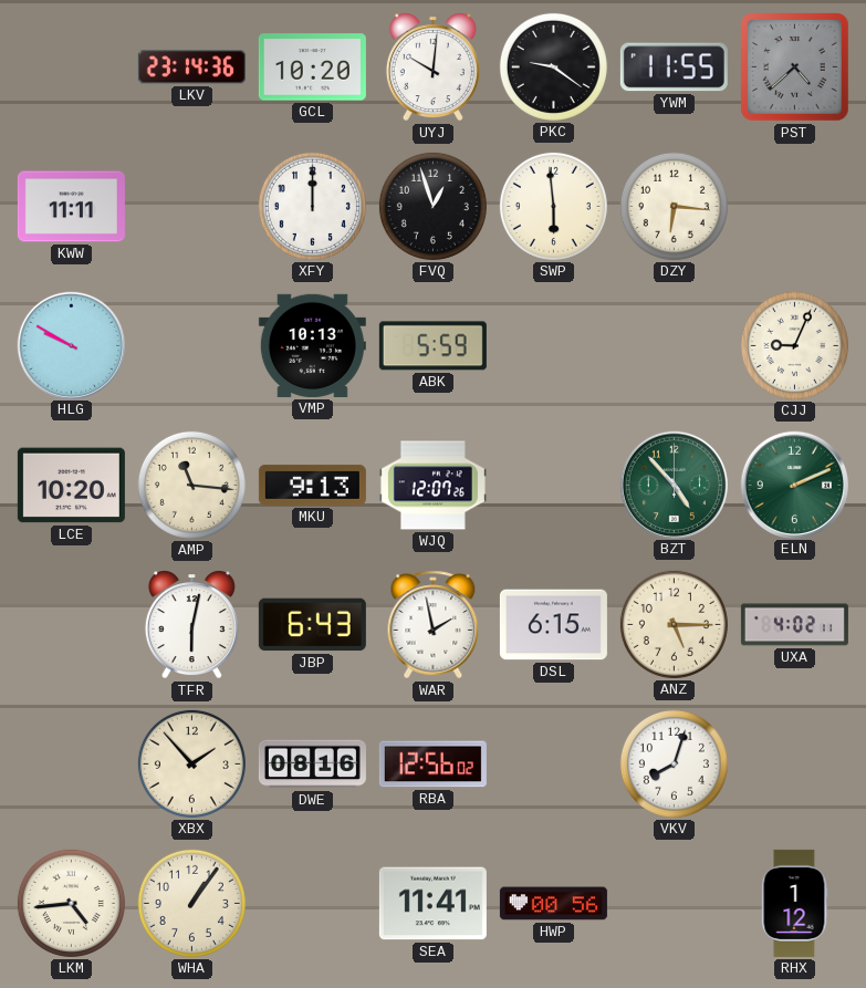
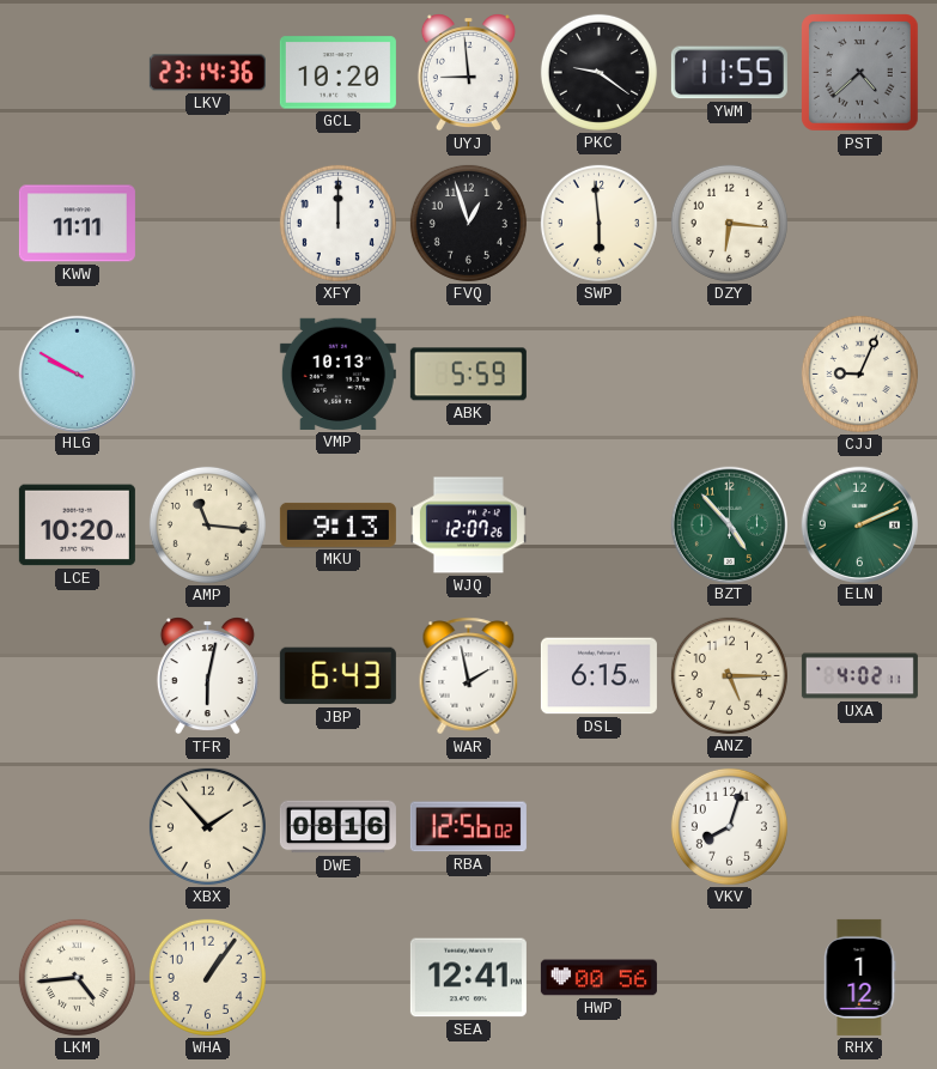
UYJ: 10:01 -> 8:59
SEA: 11:41 -> 12:41
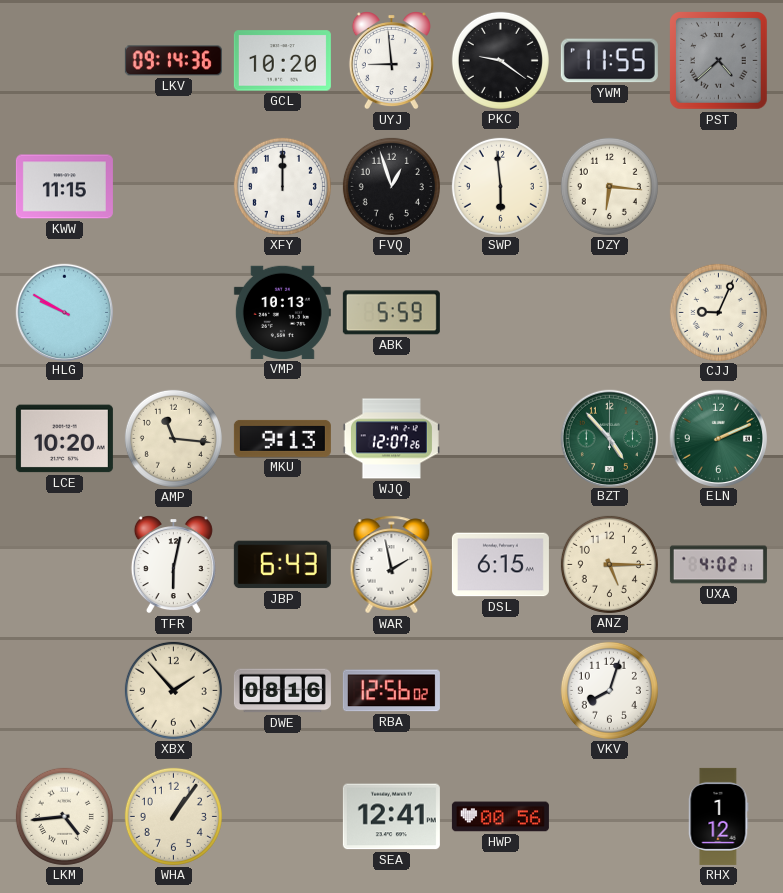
LKV: 23:14 -> 09:14
KWW: 11:11 -> 11:15
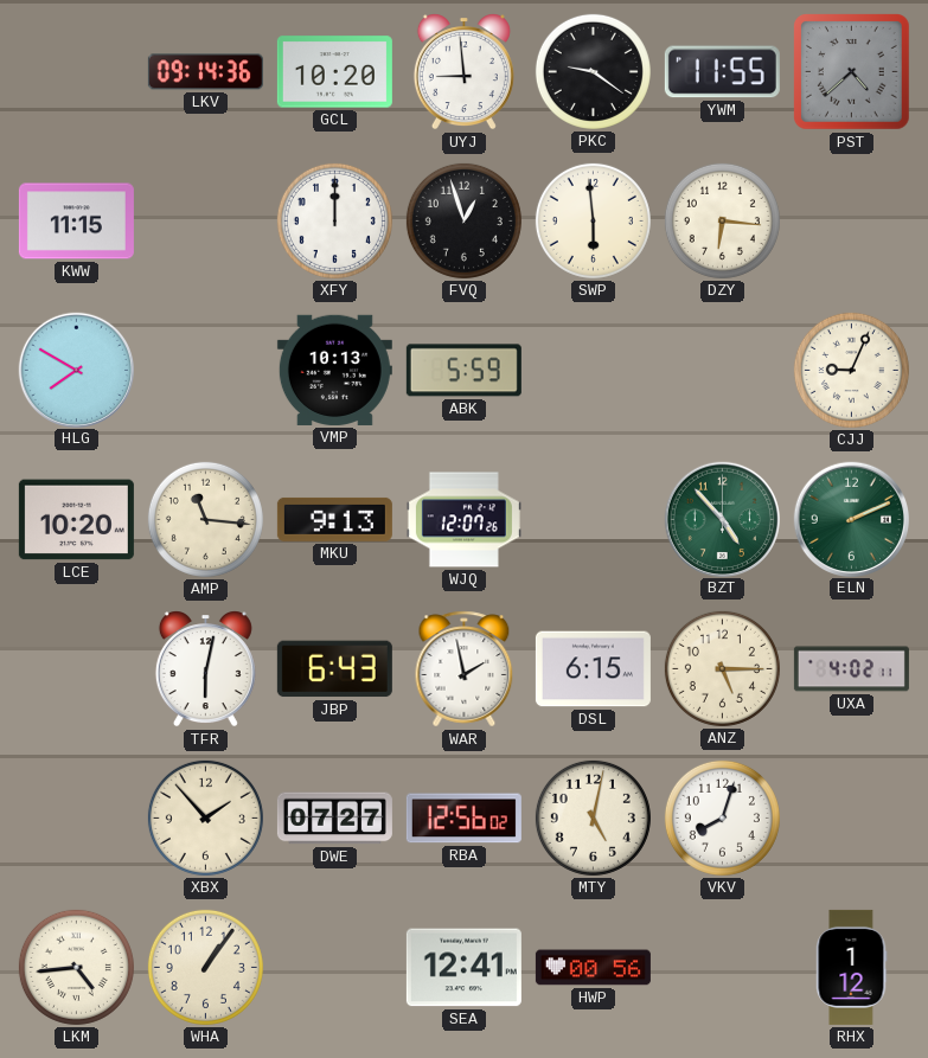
HLG: 9:50 -> 7:50
DWE: 08:16 -> 07:27
MTY: none -> 5:02
